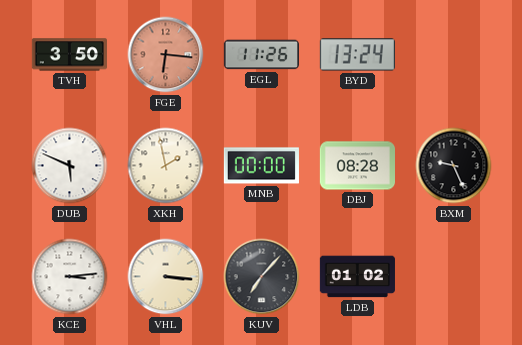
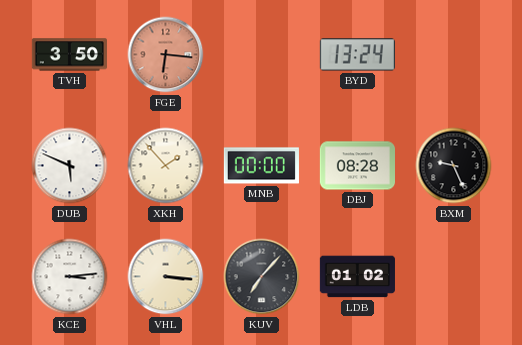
EGL: 11:26 -> none
XKH: 1:58 -> 1:53
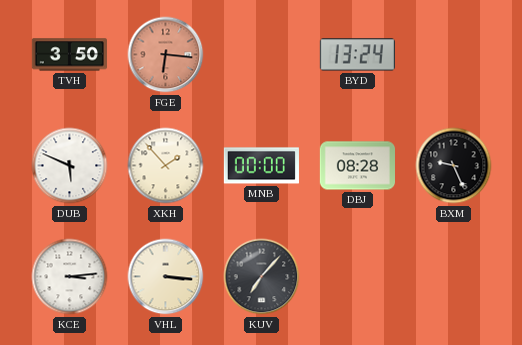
LDB: 01:02 -> none
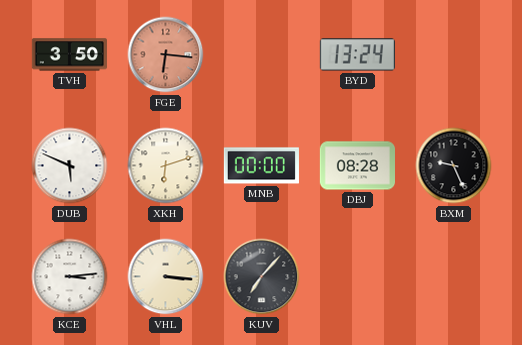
XKH: 1:53 -> 6:12
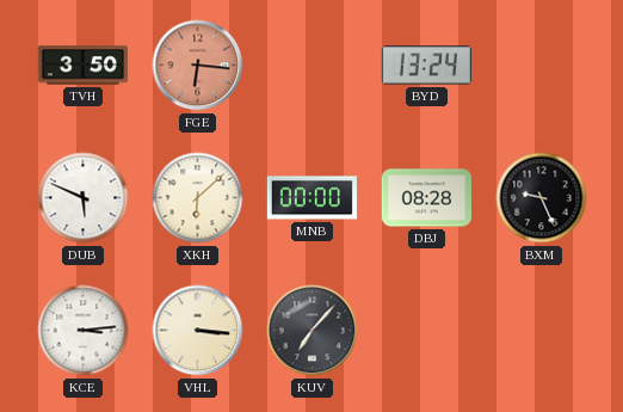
XKH: 6:12 -> 6:08
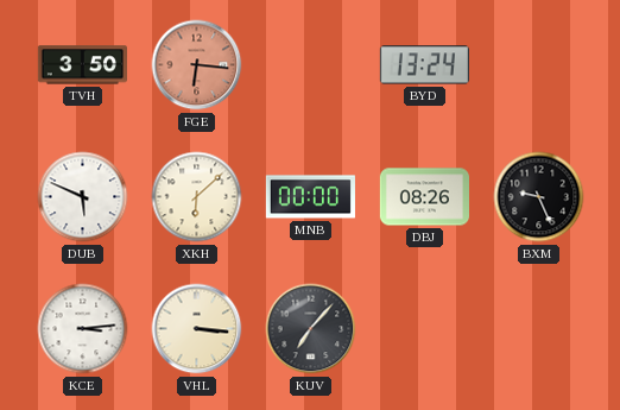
DBJ: 08:28 -> 08:26
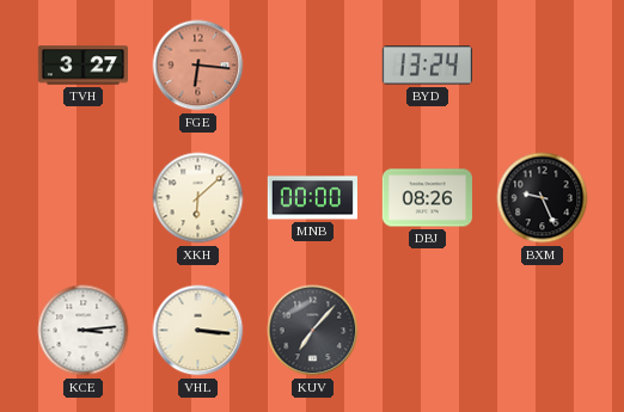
TVH: 3:50 -> 3:27
DUB: 5:49 -> none
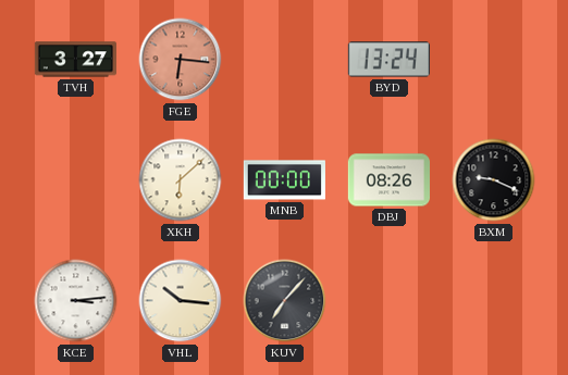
BXM: 9:26 -> 9:19
VHL: 3:16 -> 10:16
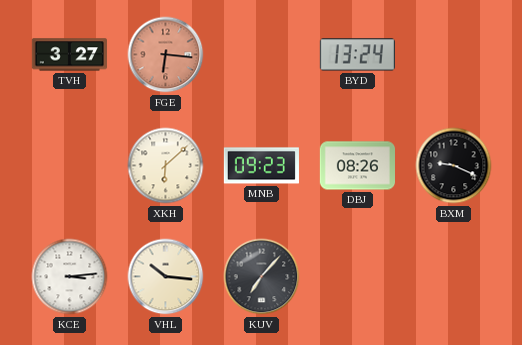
MNB: 00:00 -> 09:23
